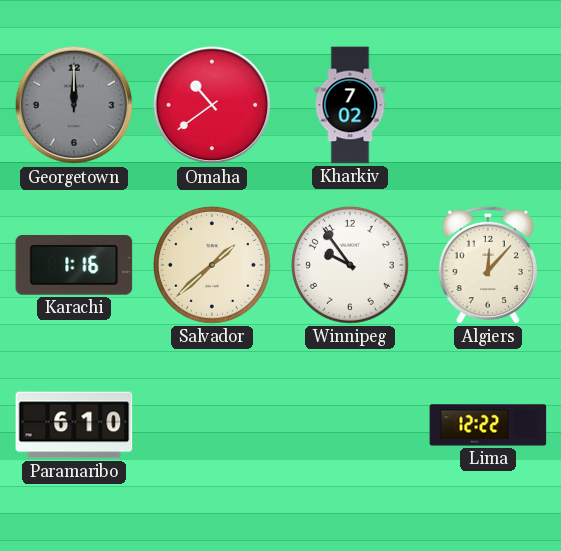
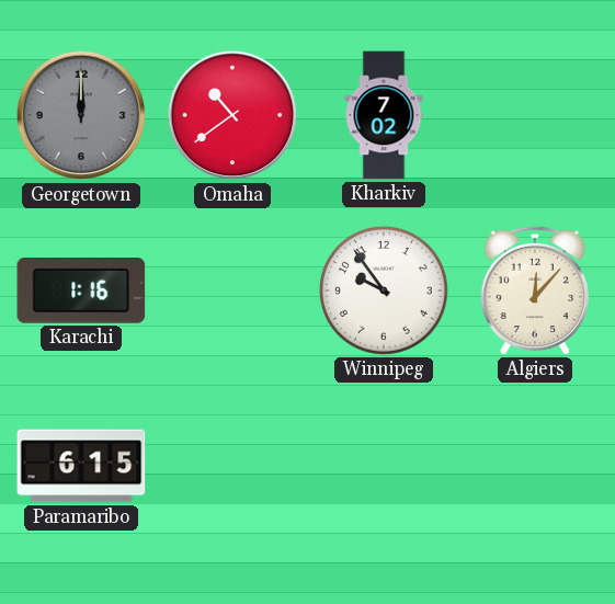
Salvador: 1:38 -> none
Paramaribo: 6:10 -> 6:15
Lima: 12:22 -> none
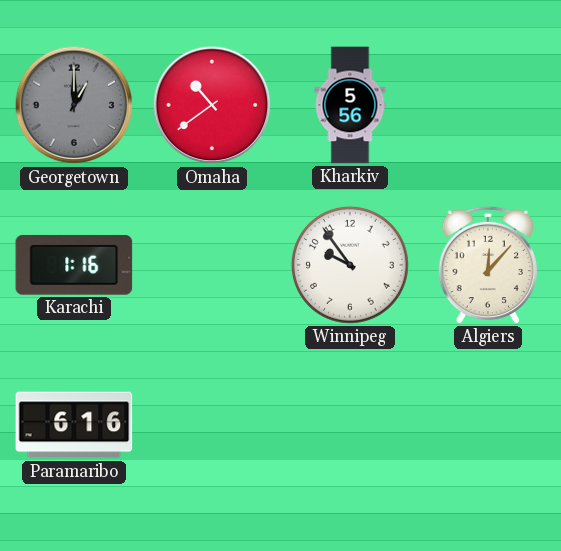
Georgetown: 12:00 -> 1:00
Kharkiv: 7:02 -> 5:56
Paramaribo: 6:15 -> 6:16
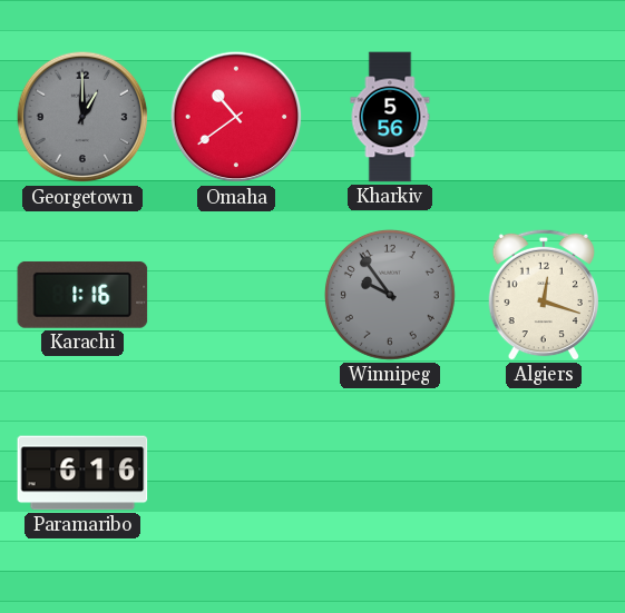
Winnipeg dial: white -> grey
Algiers: 12:07 -> 12:18
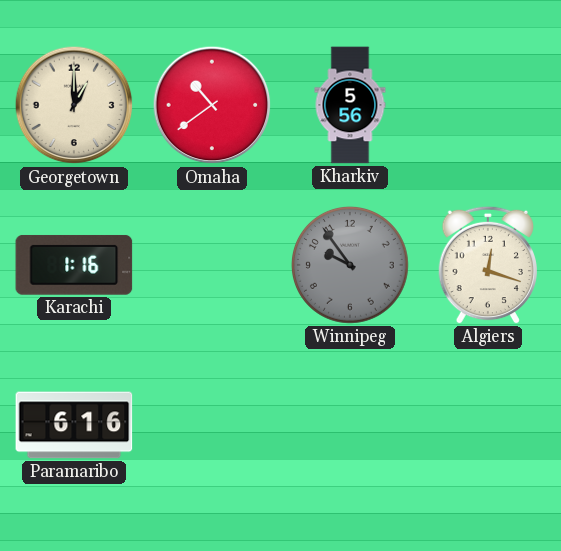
Georgetown dial: grey -> cream
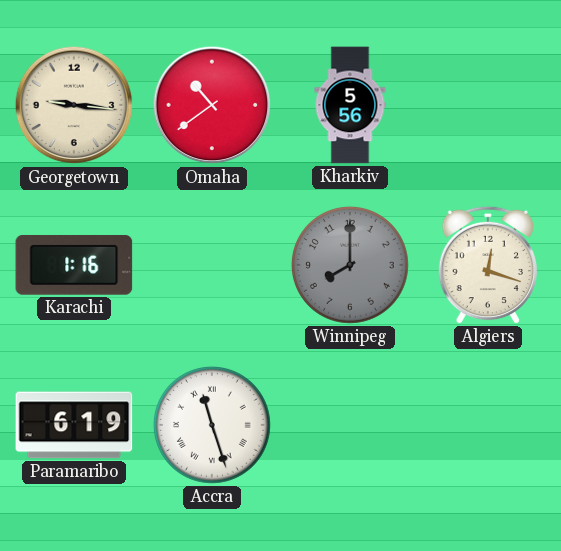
Georgetown: 1:00 -> 9:16
Winnipeg: 9:54 -> 8:00
Paramaribo: 6:16 -> 6:19
Accra: none -> 11:27
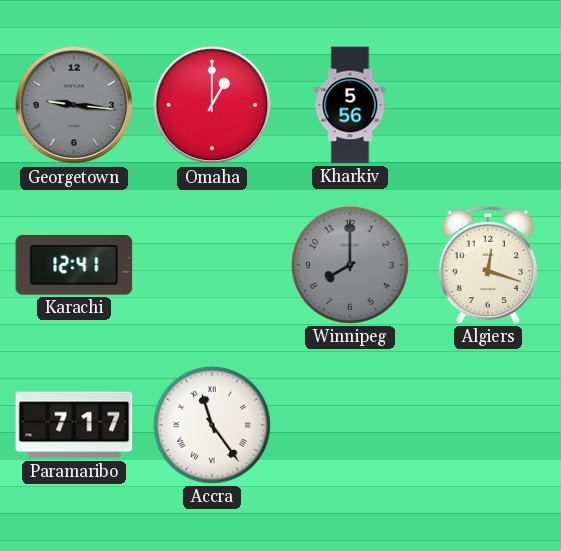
Georgetown dial: cream -> grey
Omaha: 10:39 -> 1:00
Karachi: 1:16 -> 12:41
Paramaribo: 6:19 -> 7:17
Accra: 11:27 -> 11:24
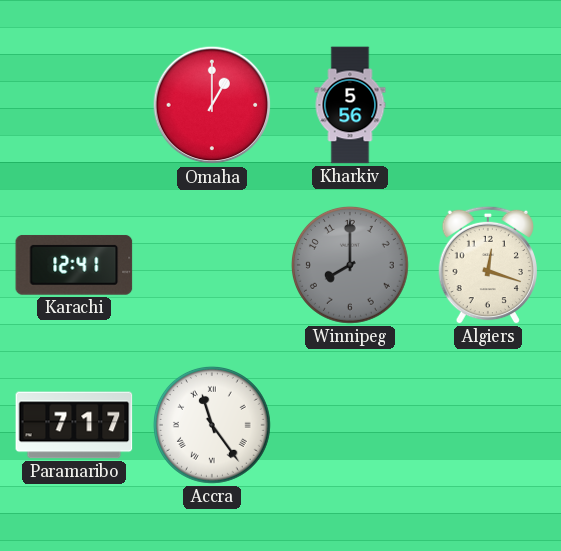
Georgetown: 9:16 -> none
